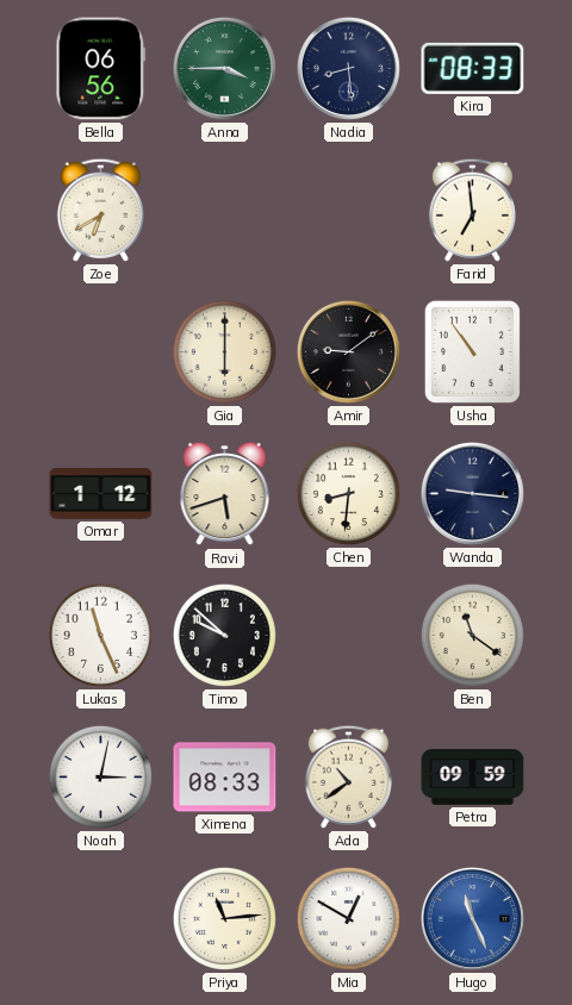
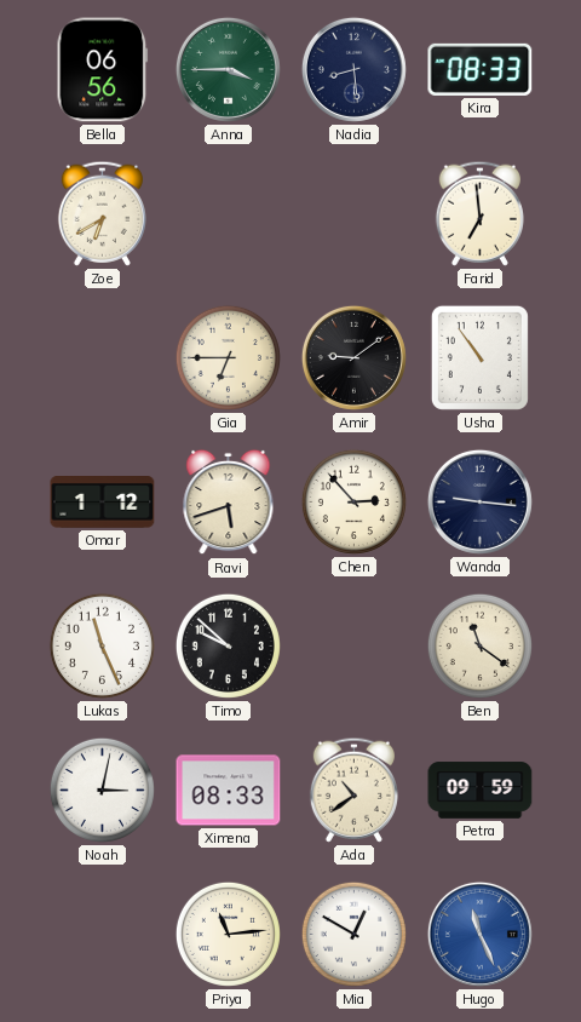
Gia: 6:00 -> 6:45
Chen: 8:31 -> 2:53
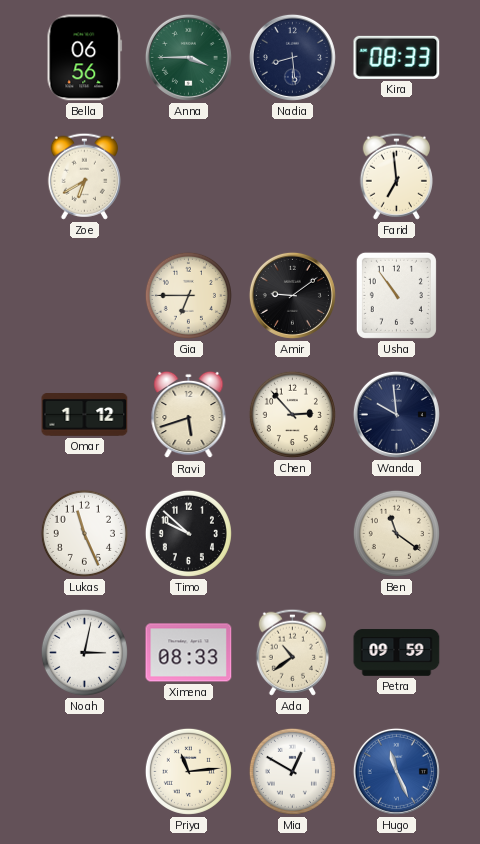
Wanda: 9:16 -> 9:59
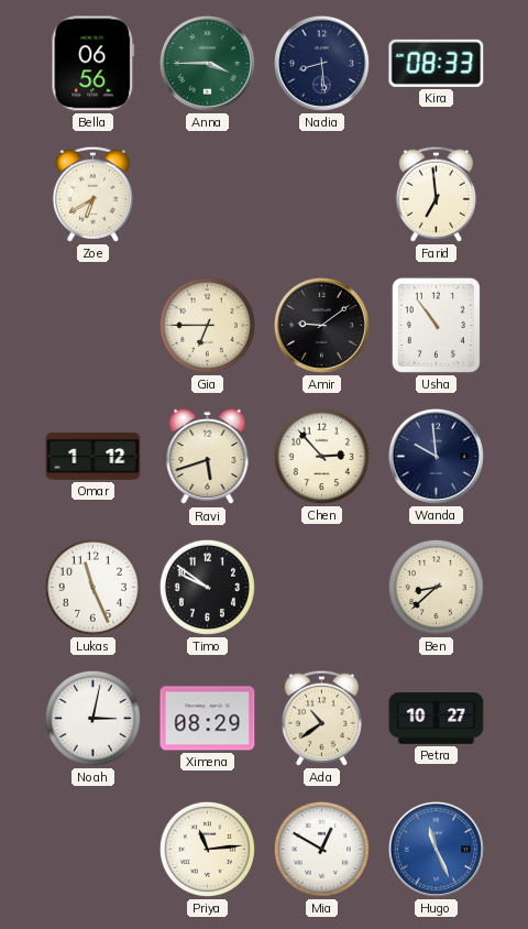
Timo: 9:52 -> 9:51
Ben: 11:21 -> 8:38
Ximena: 08:33 -> 08:29
Petra: 09:59 -> 10:27
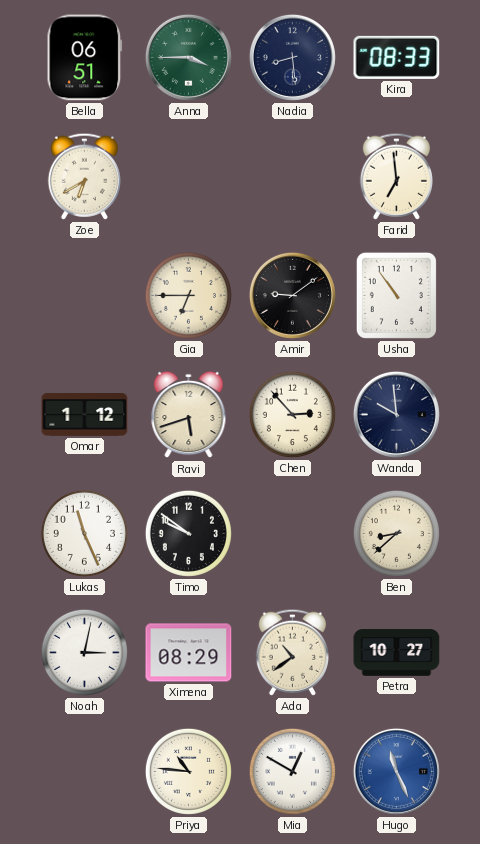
Bella: 06:56 -> 06:51
Priya: 11:14 -> 10:46
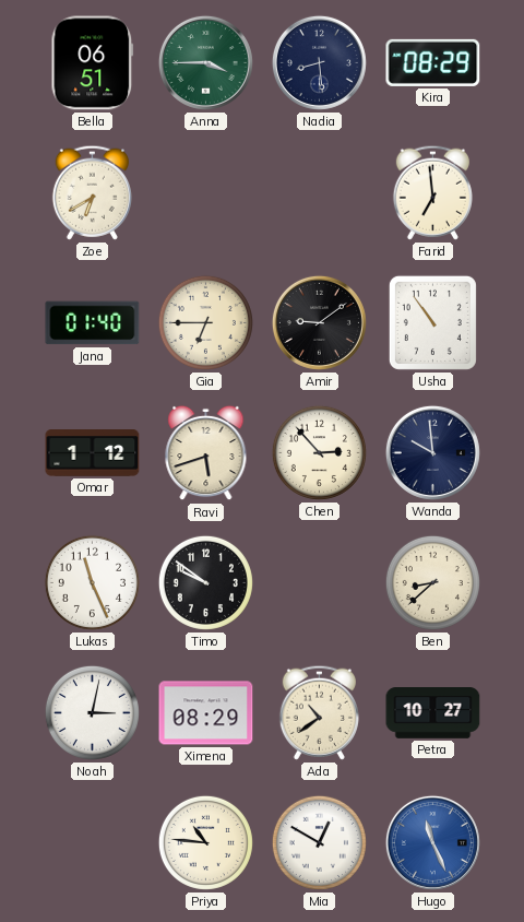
Kira: 08:33 -> 08:29
Jana: none -> 01:40
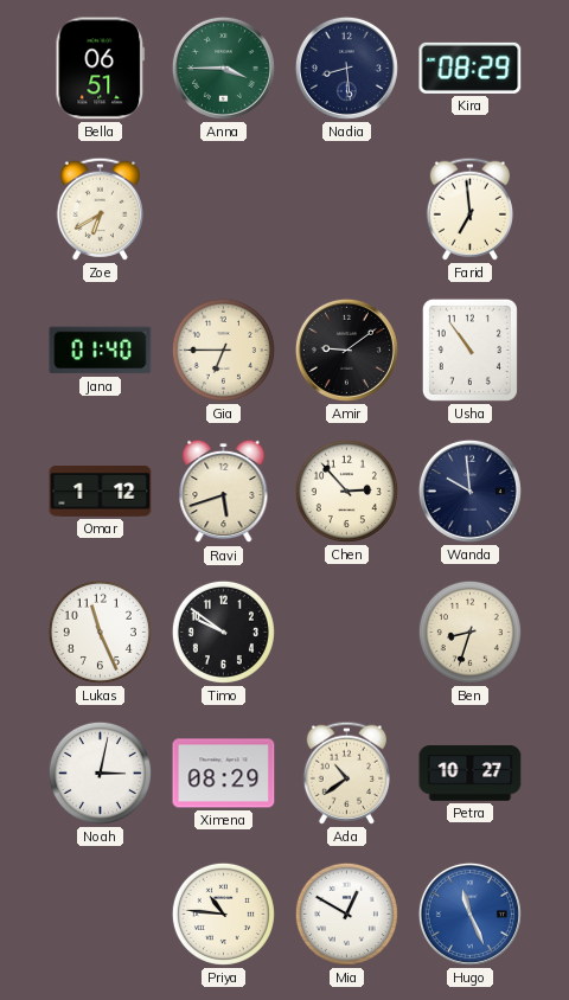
Ben: 8:38 -> 8:33
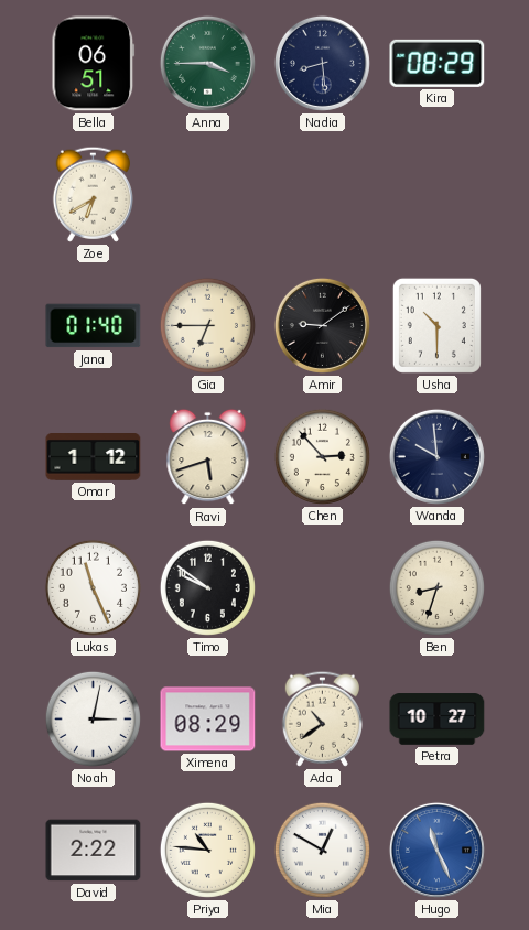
Farid: 6:59 -> none
Usha: 10:54 -> 10:30
David: none -> 2:22
